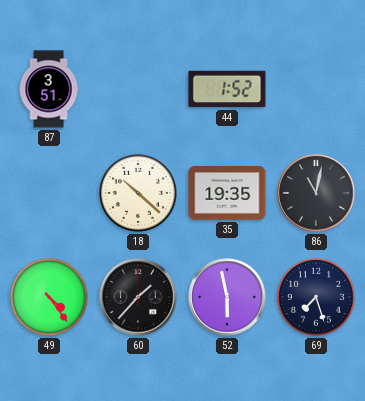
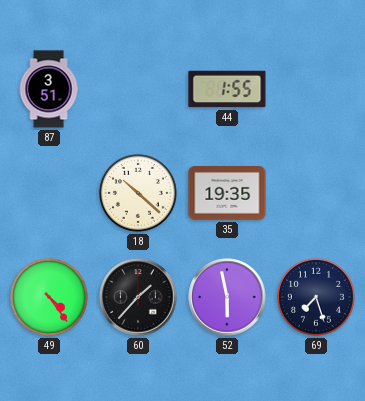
44: 1:52 -> 1:55
86: 11:02 -> none
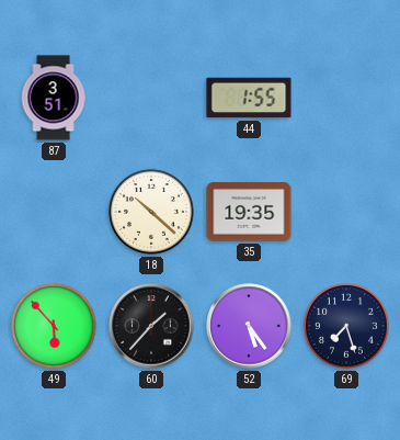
49: 4:24 -> 5:53
52: 5:58 -> 5:24
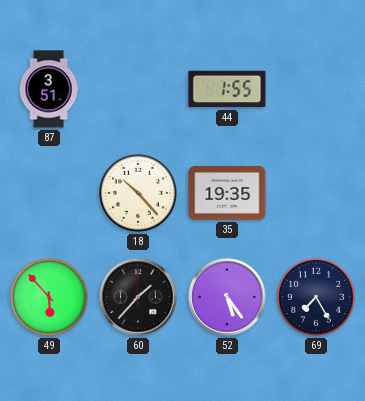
18: 10:22 -> 10:23
69: 7:27 -> 7:25
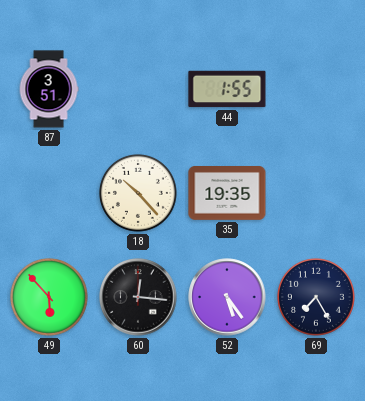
60: 1:37 -> 12:16
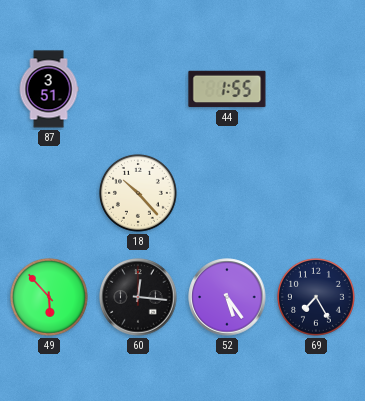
35: 19:35 -> none
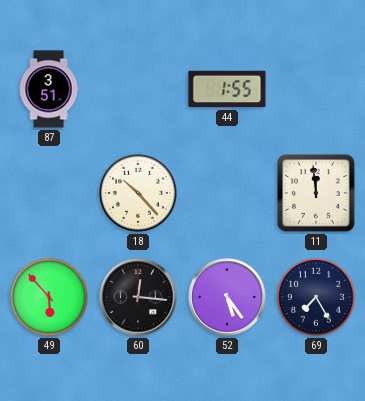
11: none -> 11:59
